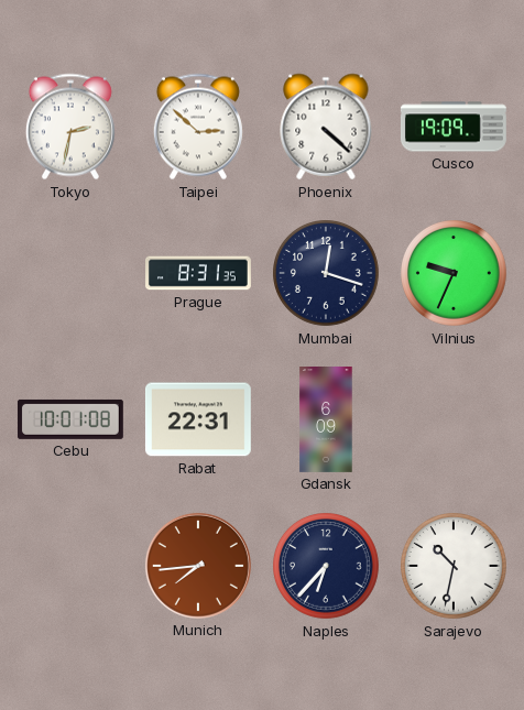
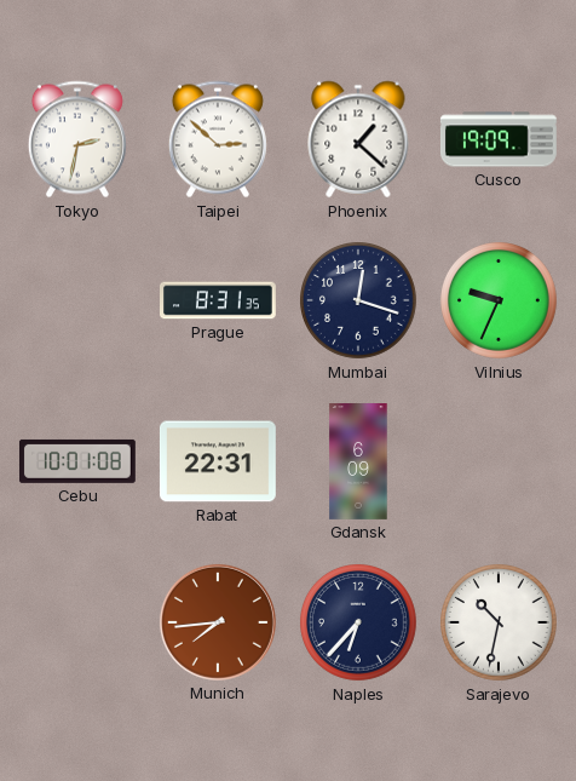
Phoenix: 4:22 -> 1:22
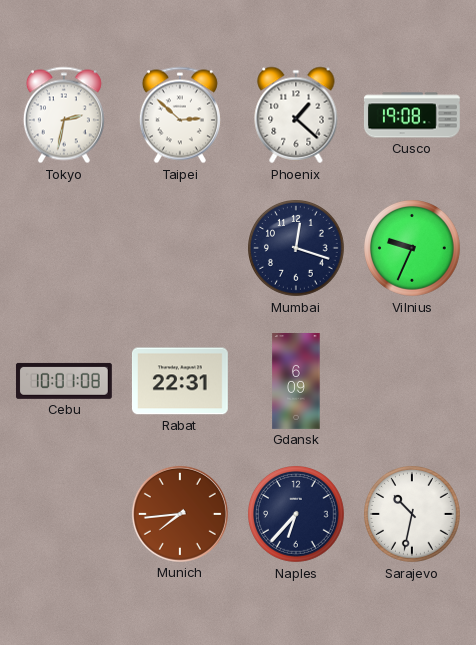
Cusco: 19:09 -> 19:08
Prague: 8:31 -> none
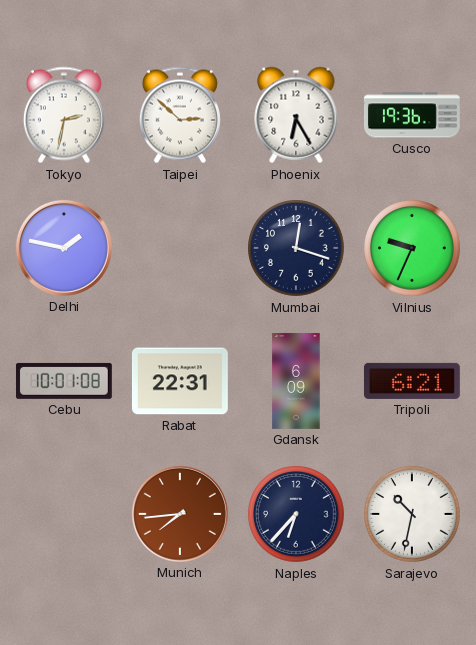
Phoenix: 1:22 -> 6:25
Cusco: 19:08 -> 19:36
Delhi: none -> 1:47
Tripoli: none -> 6:21
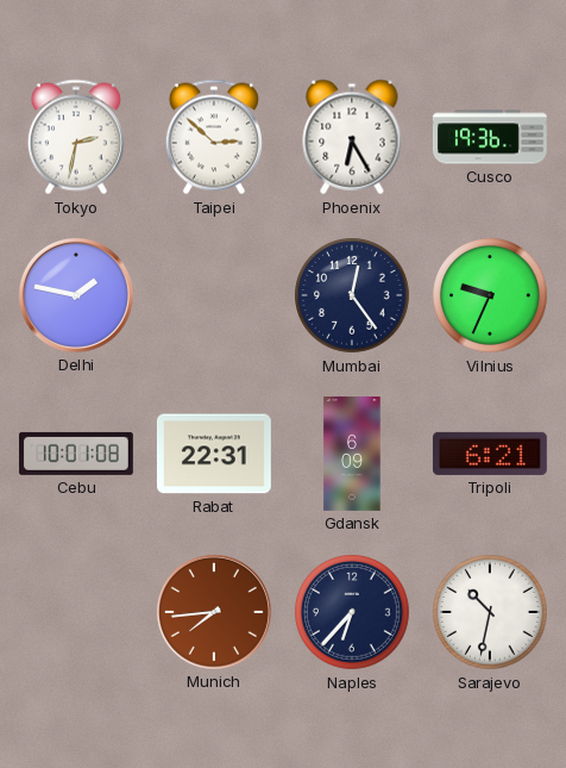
Mumbai: 12:18 -> 12:24
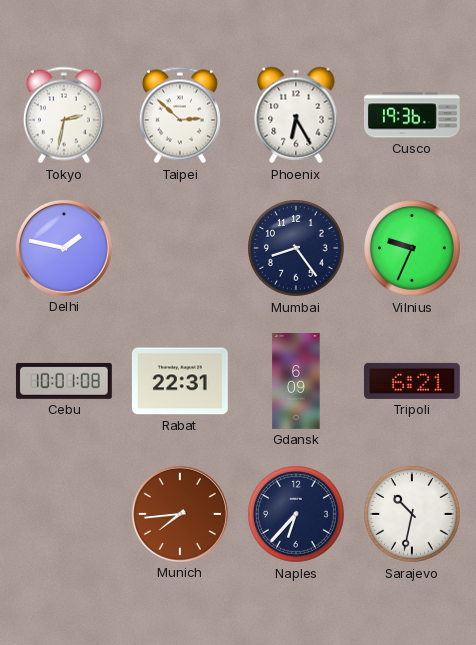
Mumbai: 12:24 -> 8:24
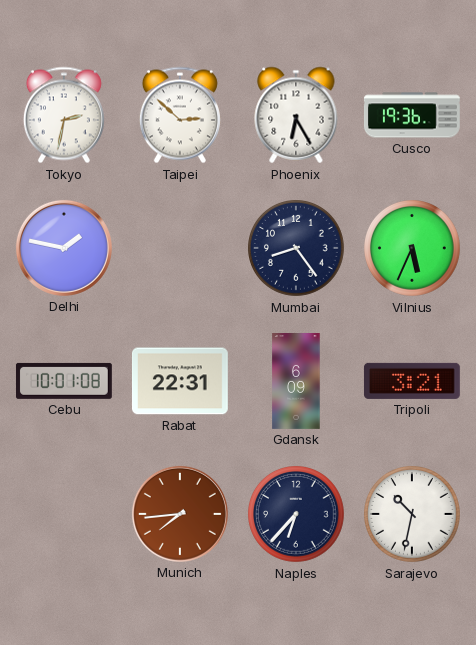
Vilnius: 9:34 -> 5:34
Tripoli: 6:21 -> 3:21
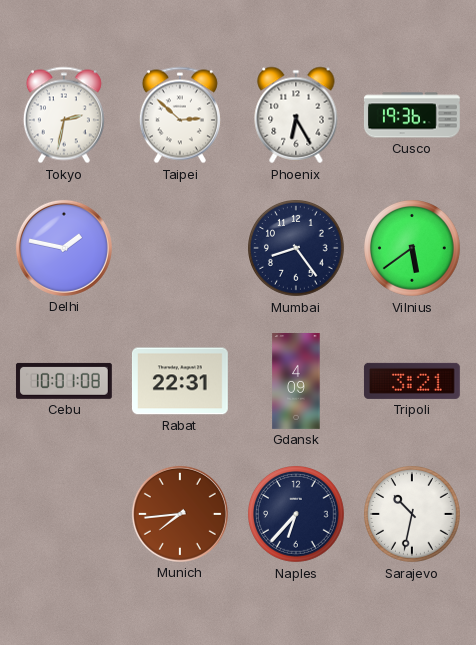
Vilnius: 5:34 -> 5:39
Gdansk: 6:09 -> 4:09
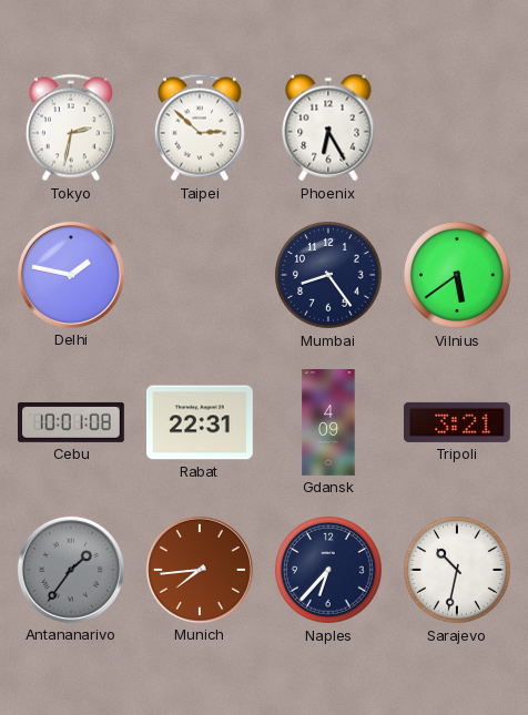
Cusco: 19:36 -> none
Antananarivo: none -> 1:36
